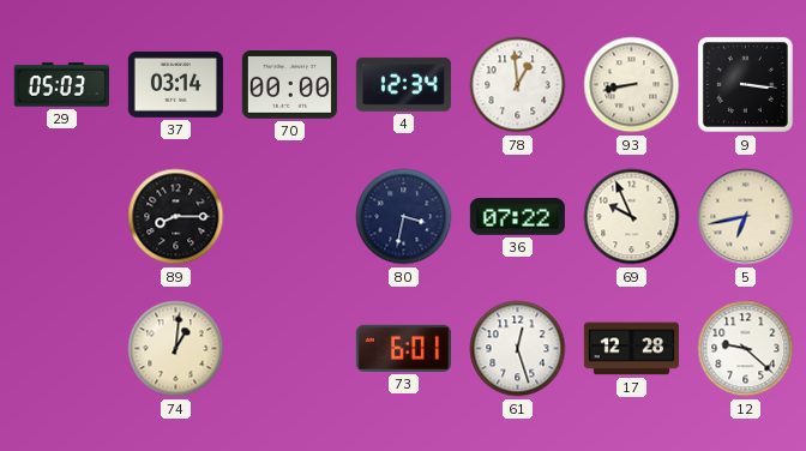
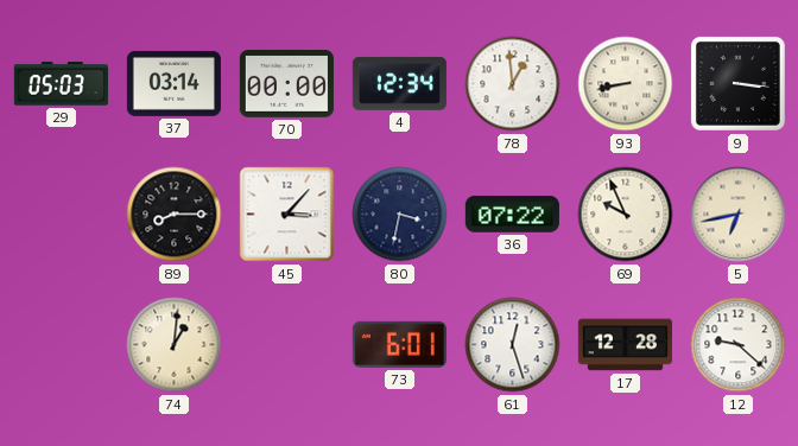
45: none -> 3:07
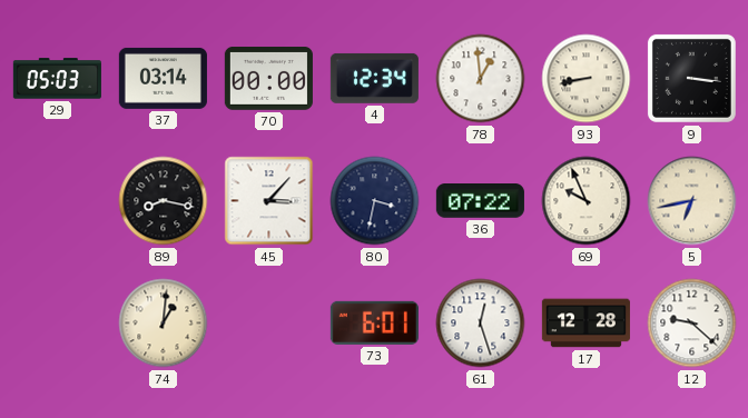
89: 8:15 -> 8:17
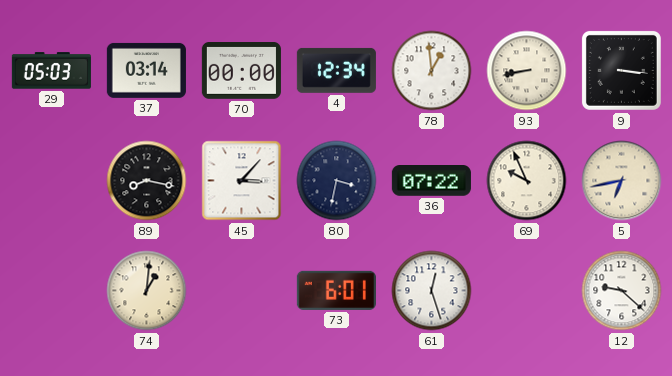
17: 12:28 -> none
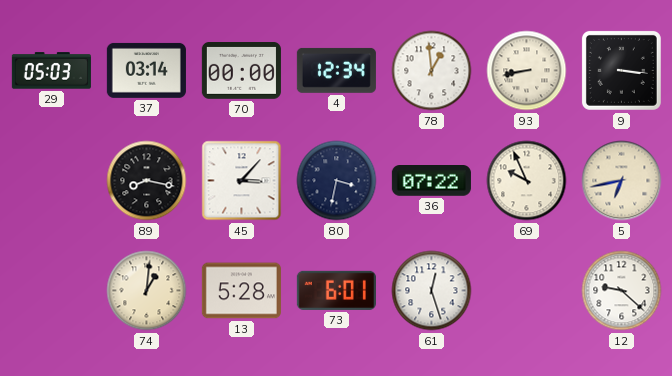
13: none -> 5:28
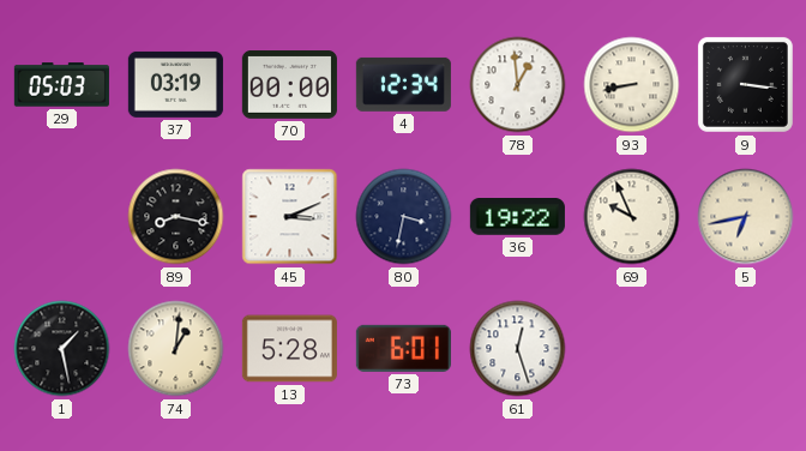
37: 03:14 -> 03:19
45: 3:07 -> 3:11
36: 07:22 -> 19:22
1: none -> 1:28
12: 9:22 -> none
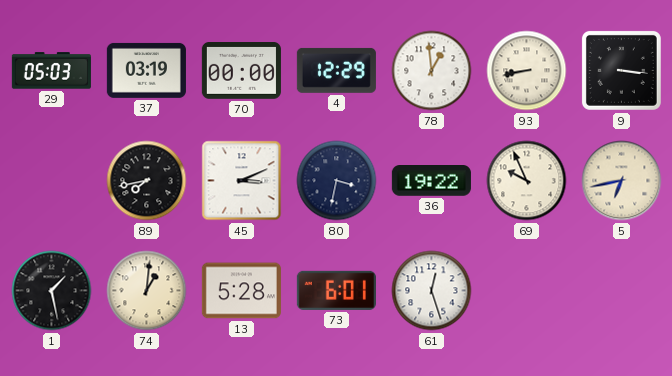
4: 12:34 -> 12:29
89: 8:17 -> 7:43
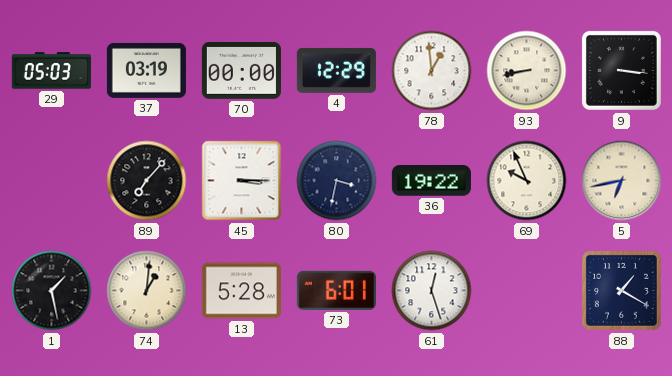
89: 7:43 -> 7:07
45: 3:11 -> 3:15
88: none -> 1:20
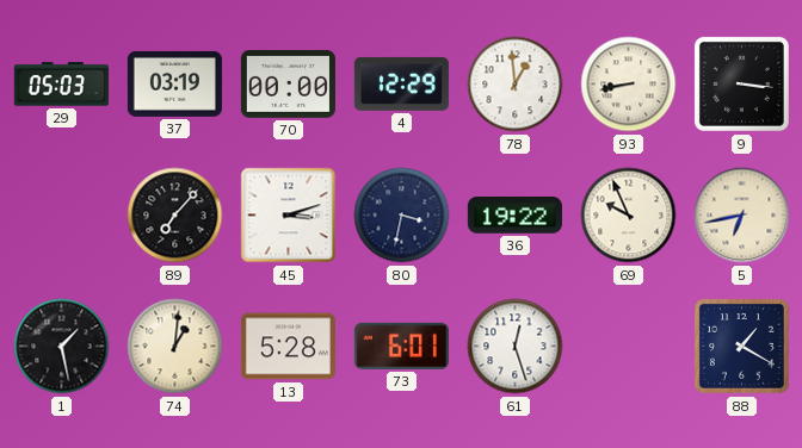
45: 3:15 -> 3:12
